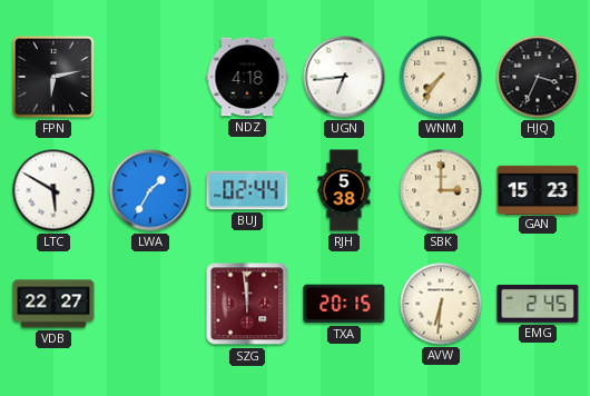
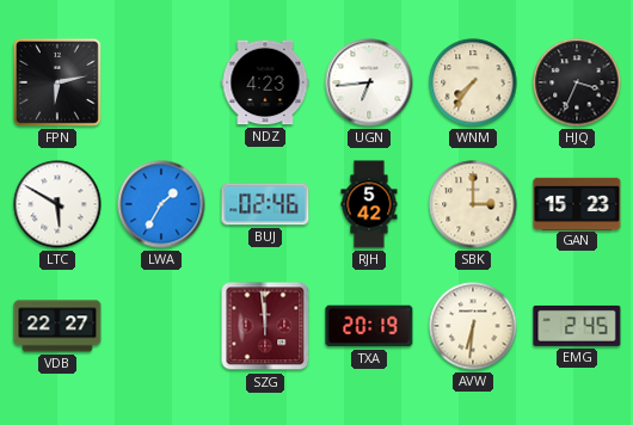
NDZ: 4:18 -> 4:23
BUJ: 02:44 -> 02:46
RJH: 5:38 -> 5:42
TXA: 20:15 -> 20:19
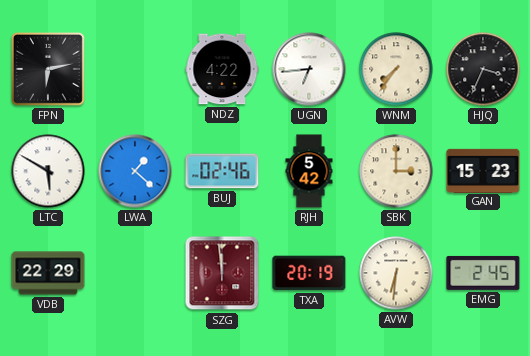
NDZ: 4:23 -> 4:22
LWA: 1:35 -> 1:22
VDB: 22:27 -> 22:29
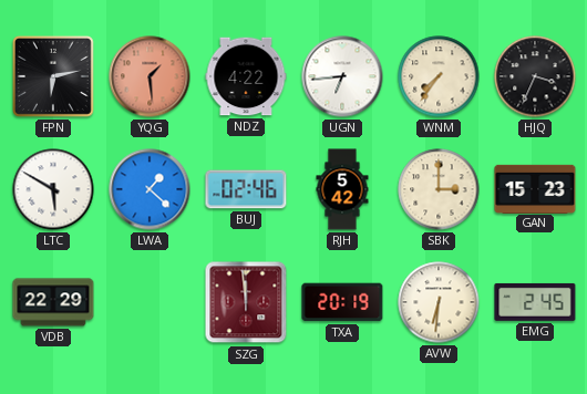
YQG: none -> 1:29
